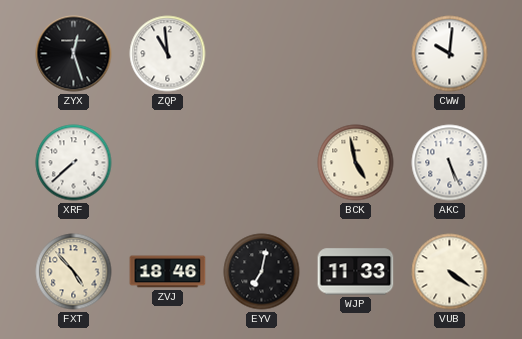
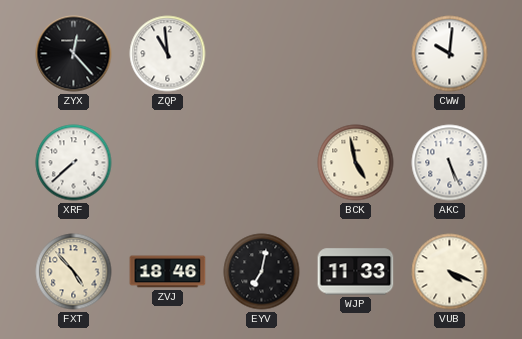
ZYX: 12:27 -> 12:23
VUB: 4:21 -> 4:19
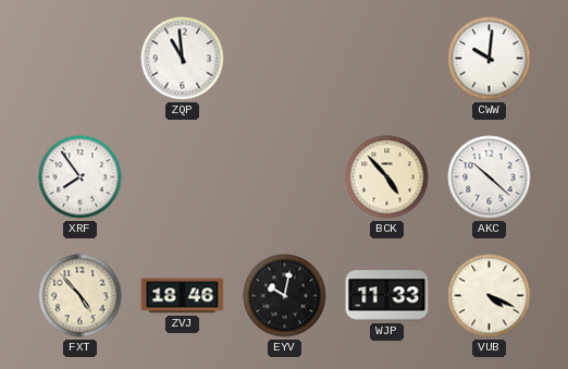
ZYX: 12:23 -> none
XRF: 7:38 -> 7:54
BCK: 4:58 -> 4:53
AKC: 5:26 -> 10:22
EYV: 7:02 -> 10:02
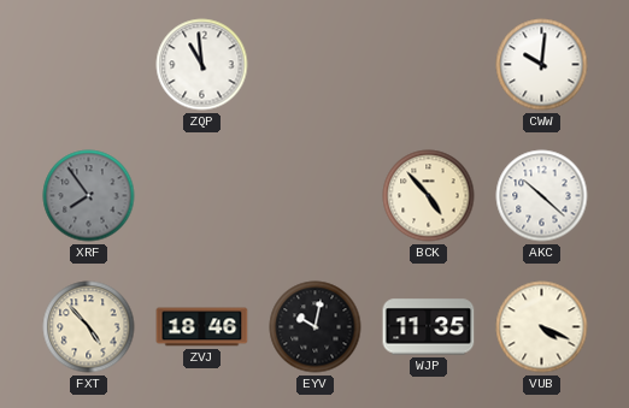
XRF dial: white -> grey
WJP: 11:33 -> 11:35
